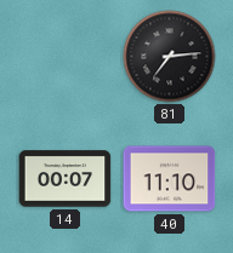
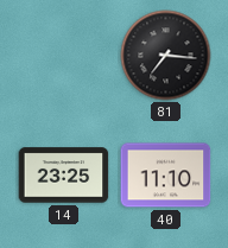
81: 7:14 -> 7:16
14: 00:07 -> 23:25
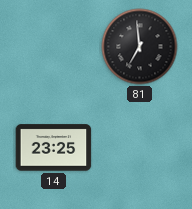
81: 7:16 -> 6:59
40: 11:10 -> none
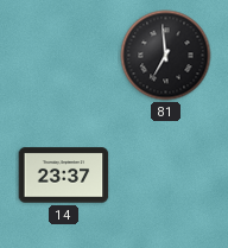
14: 23:25 -> 23:37
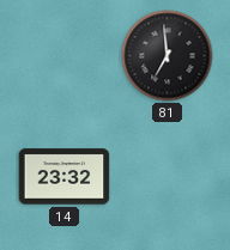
14: 23:37 -> 23:32
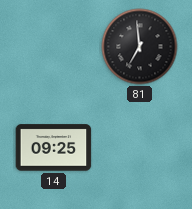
14: 23:32 -> 09:25
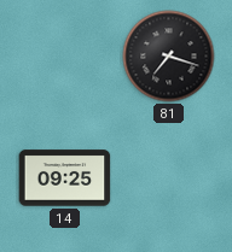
81: 6:59 -> 7:18
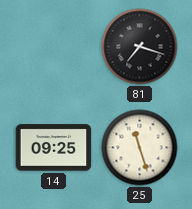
25: none -> 11:27
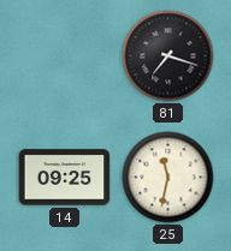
25: 11:27 -> 11:32
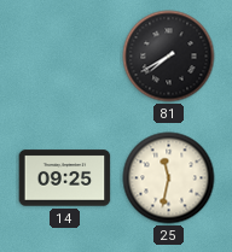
81: 7:18 -> 7:40
